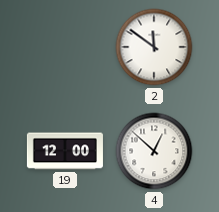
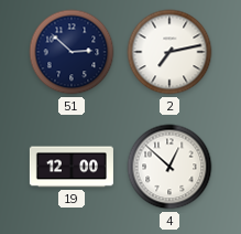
51: none -> 2:52
2: 11:51 -> 7:13
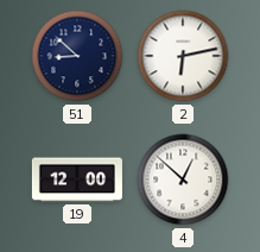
51: 2:52 -> 8:52
2: 7:13 -> 6:13
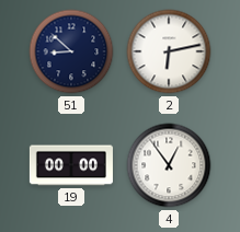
19: 12:00 -> 00:00
4: 12:52 -> 12:54
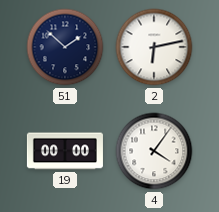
51: 8:52 -> 1:52
4: 12:54 -> 4:06
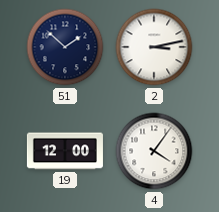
2: 6:13 -> 3:13
19: 00:00 -> 12:00
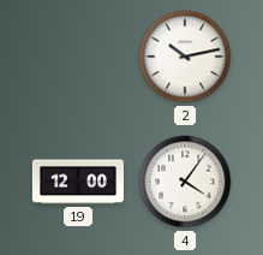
51: 1:52 -> none
2: 3:13 -> 10:13
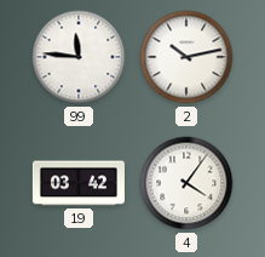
99: none -> 11:46
19: 12:00 -> 03:42
